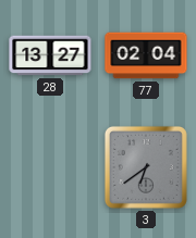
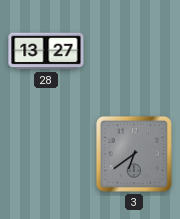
77: 02:04 -> none
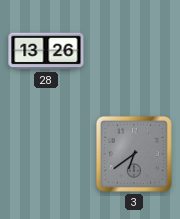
28: 13:27 -> 13:26
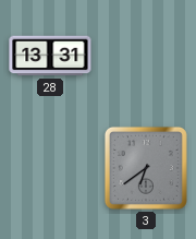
28: 13:26 -> 13:31
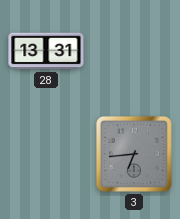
3: 6:39 -> 6:44
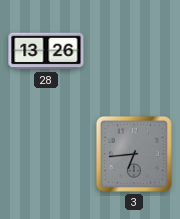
28: 13:31 -> 13:26
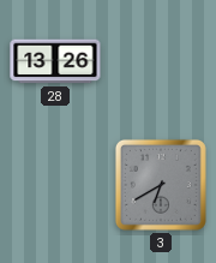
3: 6:44 -> 6:40
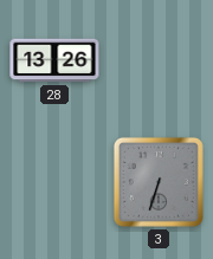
3: 6:40 -> 6:33
